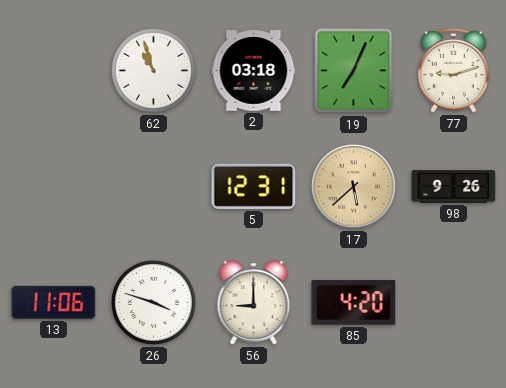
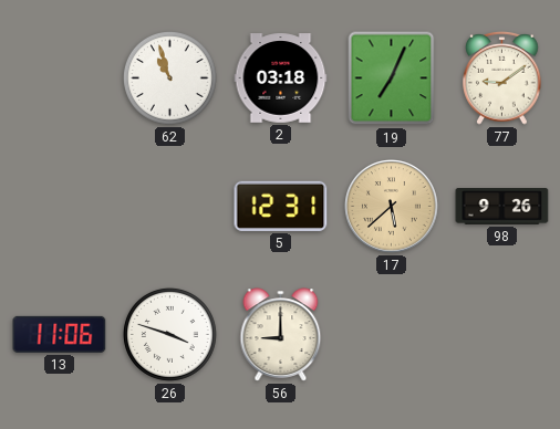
77: 9:12 -> 9:09
85: 4:20 -> none
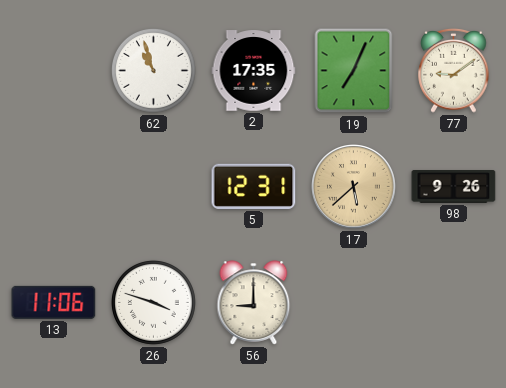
2: 03:18 -> 17:35
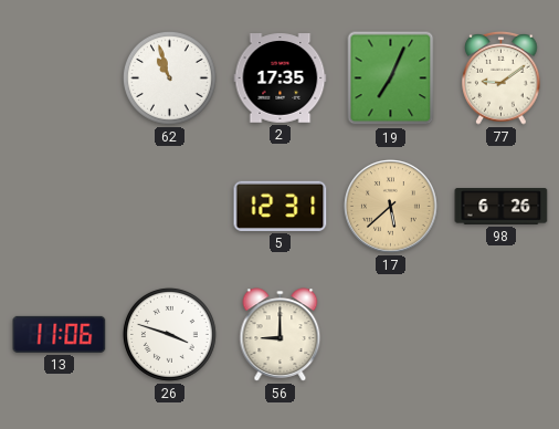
98: 9:26 -> 6:26
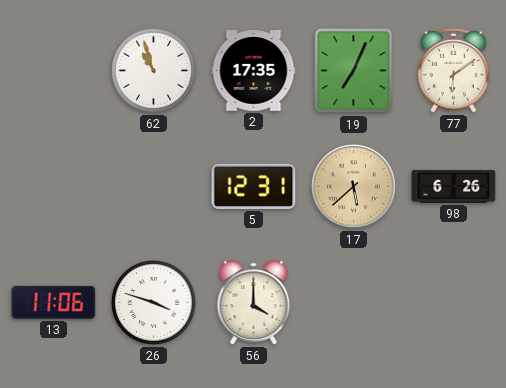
77: 9:09 -> 6:09
56: 9:00 -> 4:00
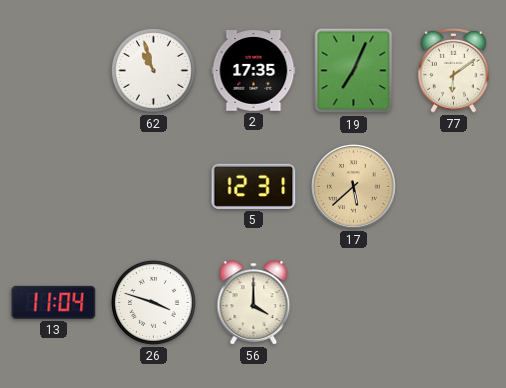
98: 6:26 -> none
13: 11:06 -> 11:04
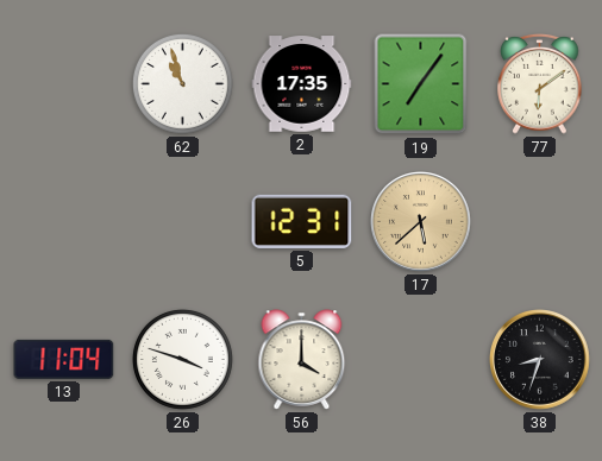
19: 7:04 -> 7:06
38: none -> 8:33
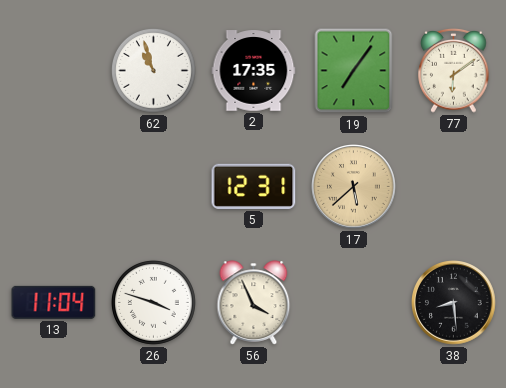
56: 4:00 -> 3:56
38: 8:33 -> 8:29
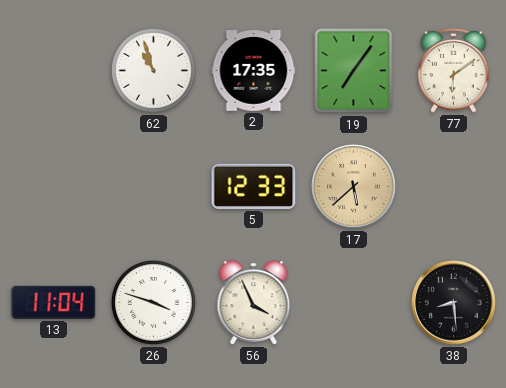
5: 12:31 -> 12:33
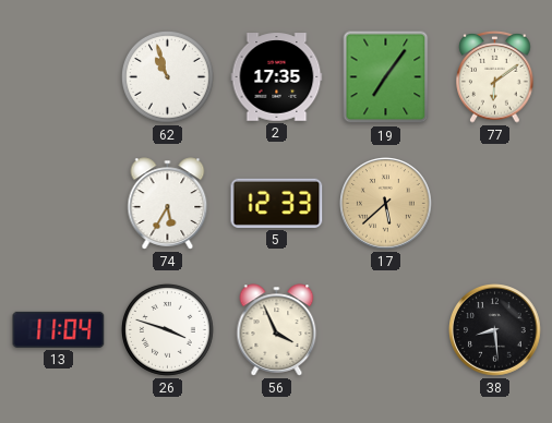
74: none -> 5:35
